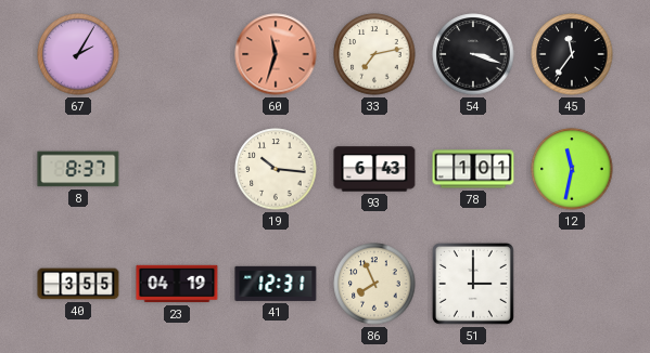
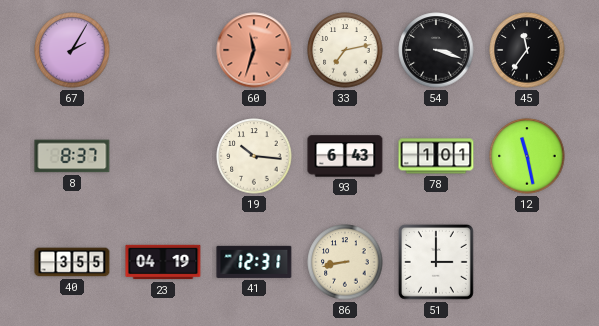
12: 11:32 -> 11:28
86: 7:56 -> 8:43
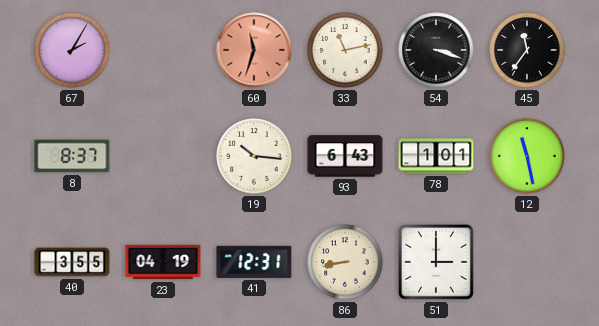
33: 7:13 -> 11:13
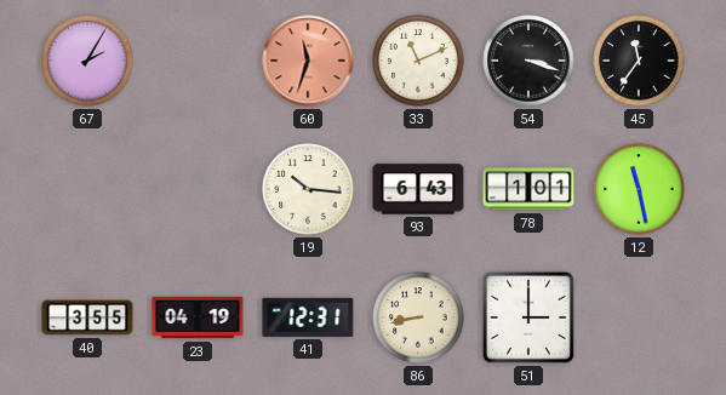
33: 11:13 -> 11:11
8: 8:37 -> none
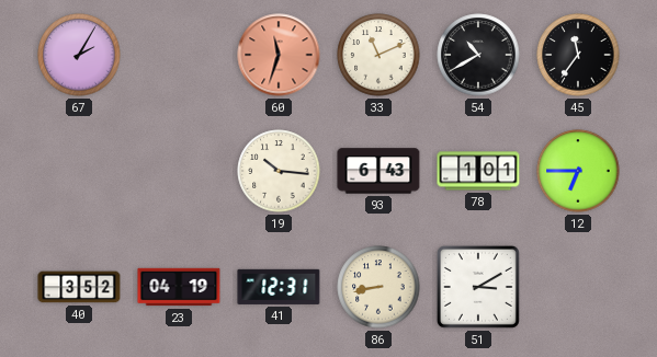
54: 3:18 -> 10:40
12: 11:28 -> 6:45
40: 3:55 -> 3:52
51: 3:00 -> 3:10
